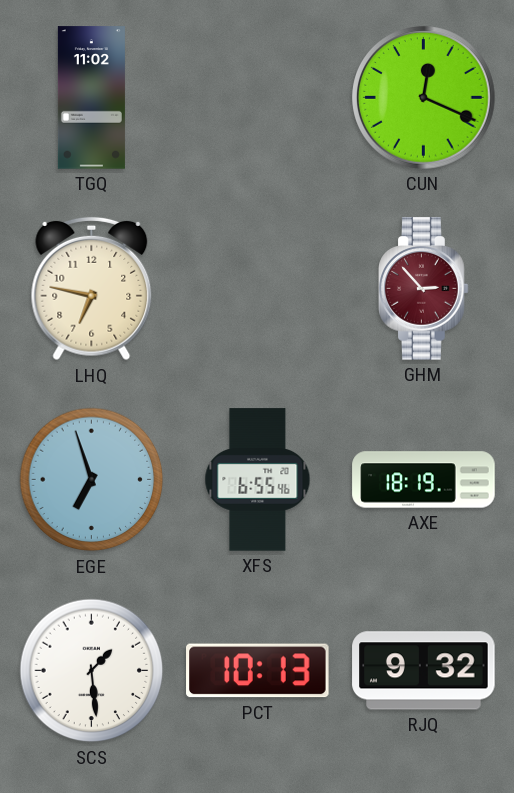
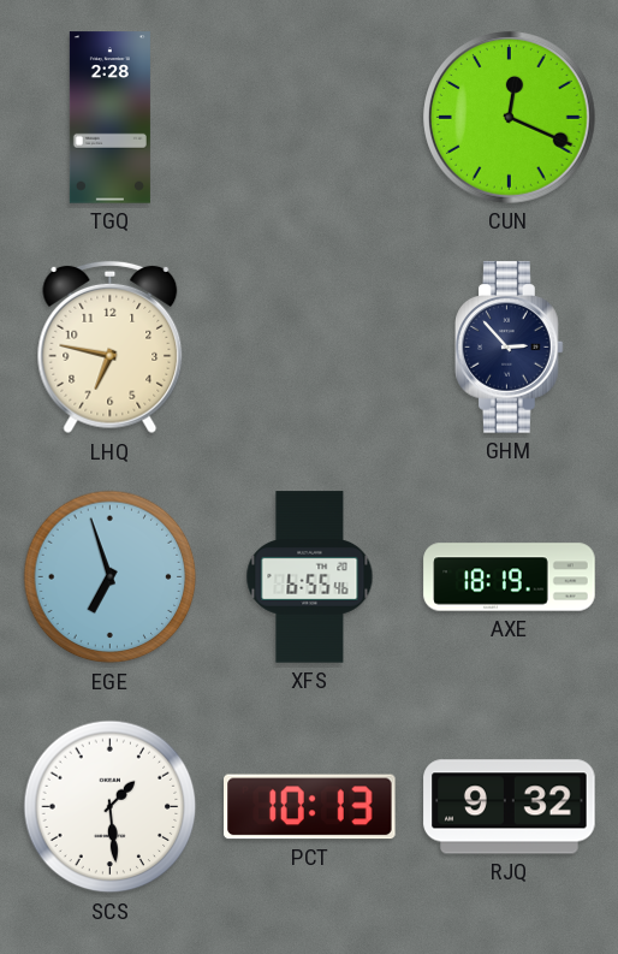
TGQ: 11:02 -> 2:28
GHM dial: burgundy -> navy
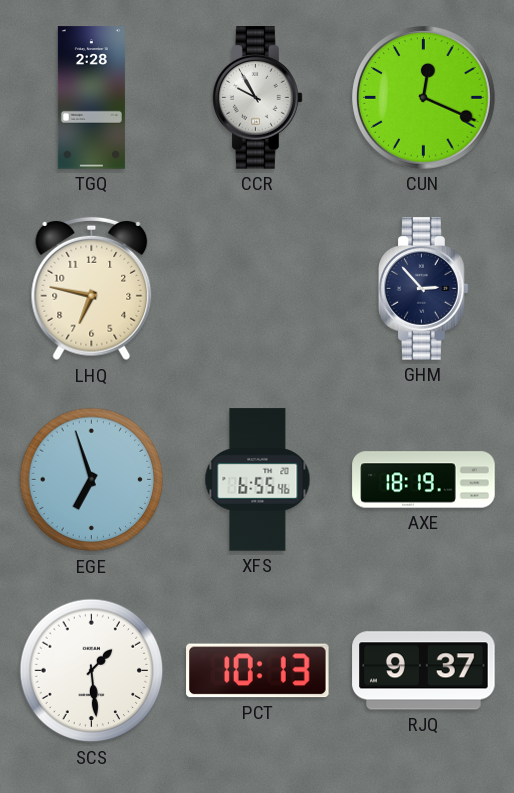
CCR: none -> 9:55
RJQ: 9:32 -> 9:37
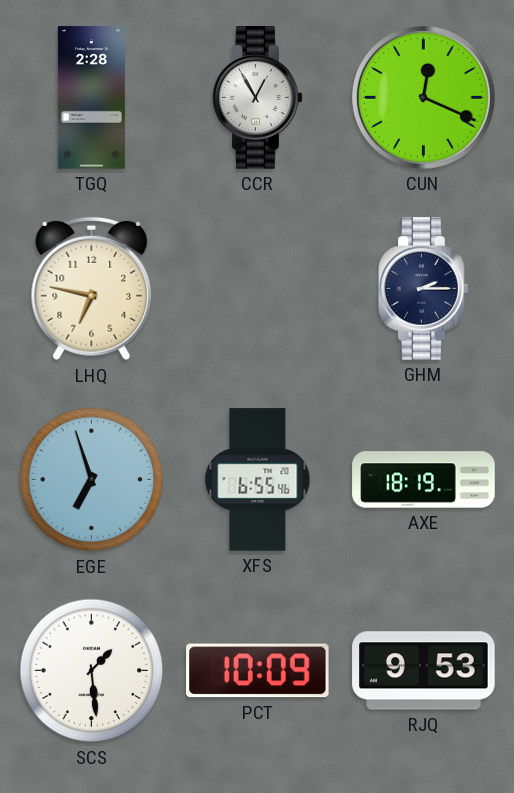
CCR: 9:55 -> 12:55
GHM: 2:53 -> 2:15
PCT: 10:13 -> 10:09
RJQ: 9:37 -> 9:53
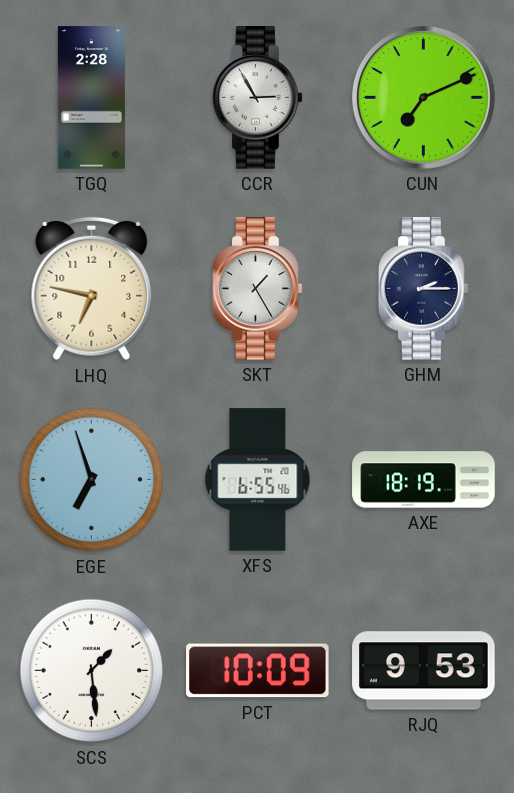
CCR: 12:55 -> 2:55
CUN: 12:19 -> 7:11
SKT: none -> 1:25
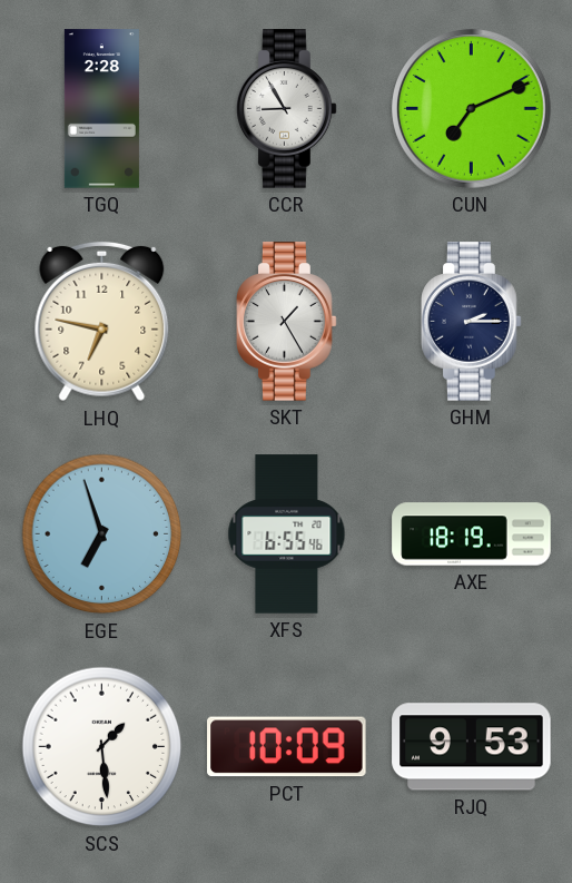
CCR: 2:55 -> 8:55
